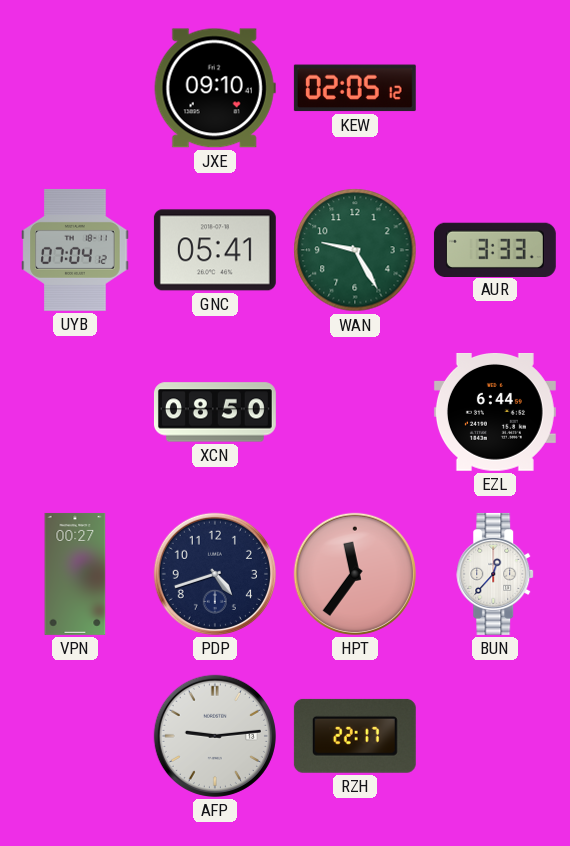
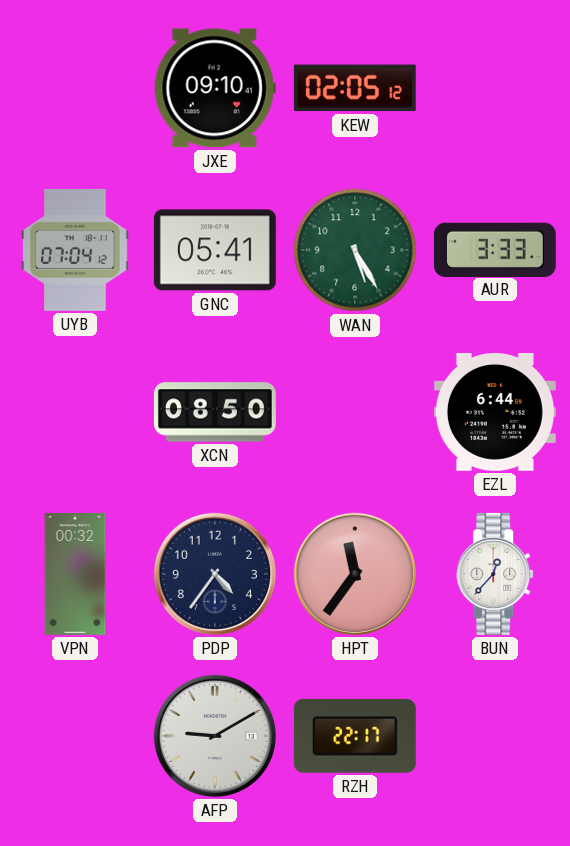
WAN: 9:25 -> 5:25
VPN: 00:27 -> 00:32
PDP: 4:42 -> 4:36
AFP: 9:14 -> 9:10
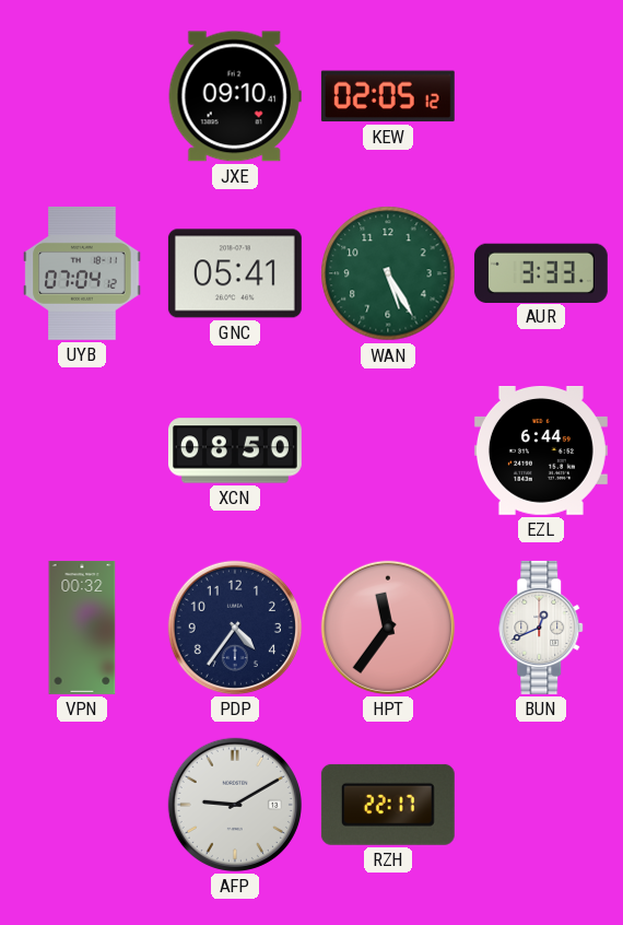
BUN: 12:37 -> 12:41
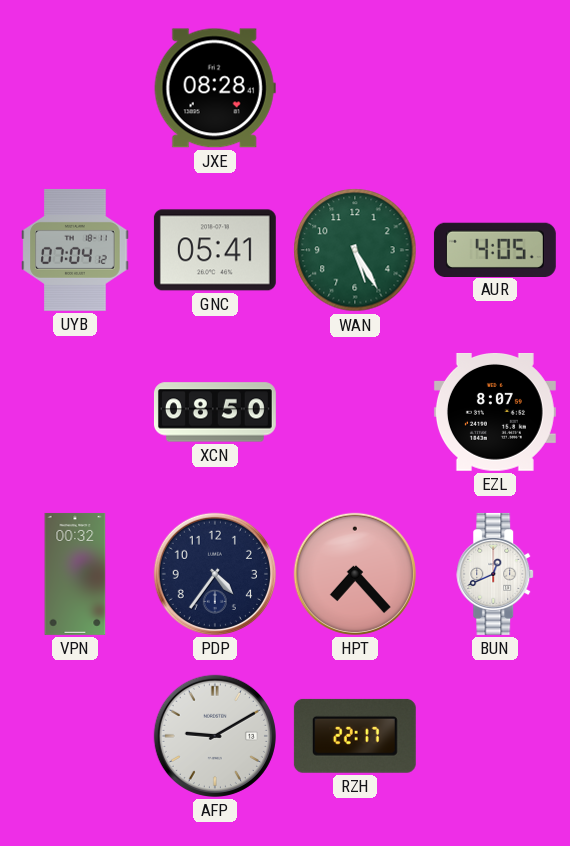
JXE: 09:10 -> 08:28
KEW: 02:05 -> none
AUR: 3:33 -> 4:05
EZL: 6:44 -> 8:07
HPT: 11:36 -> 7:23
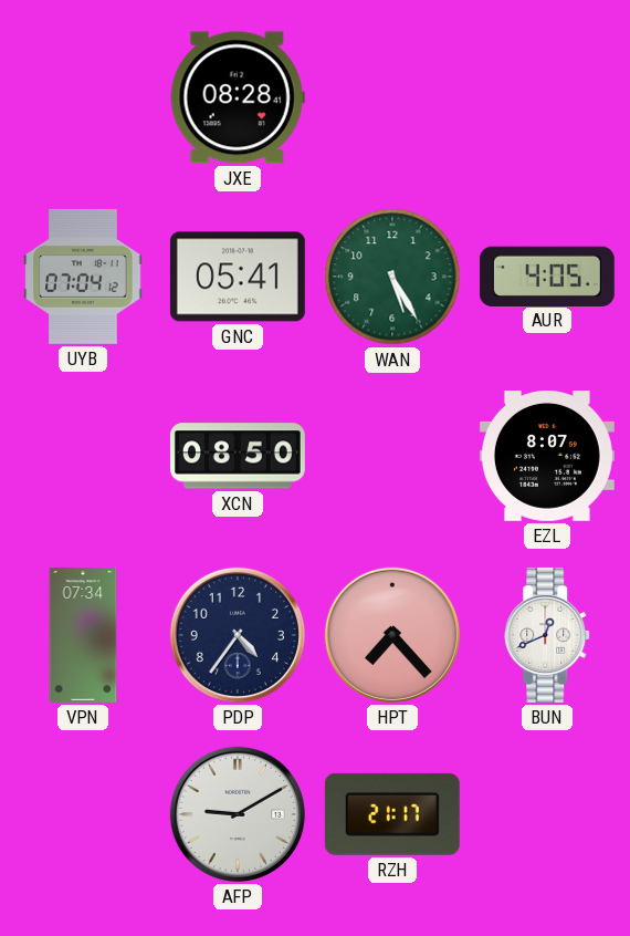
VPN: 00:32 -> 07:34
RZH: 22:17 -> 21:17
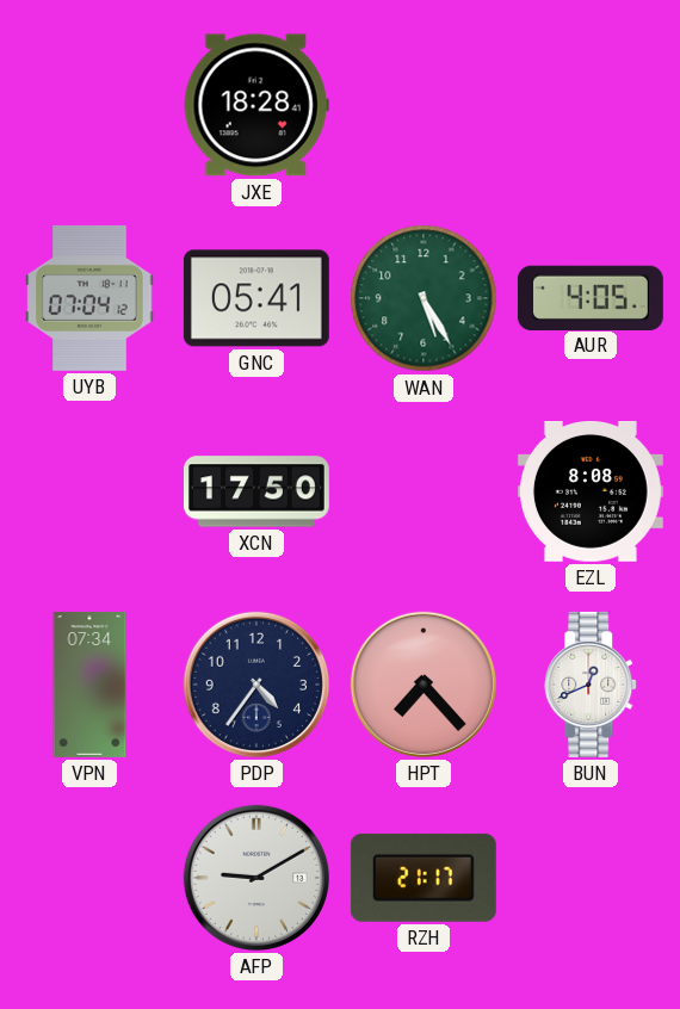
JXE: 08:28 -> 18:28
XCN: 08:50 -> 17:50
EZL: 8:07 -> 8:08
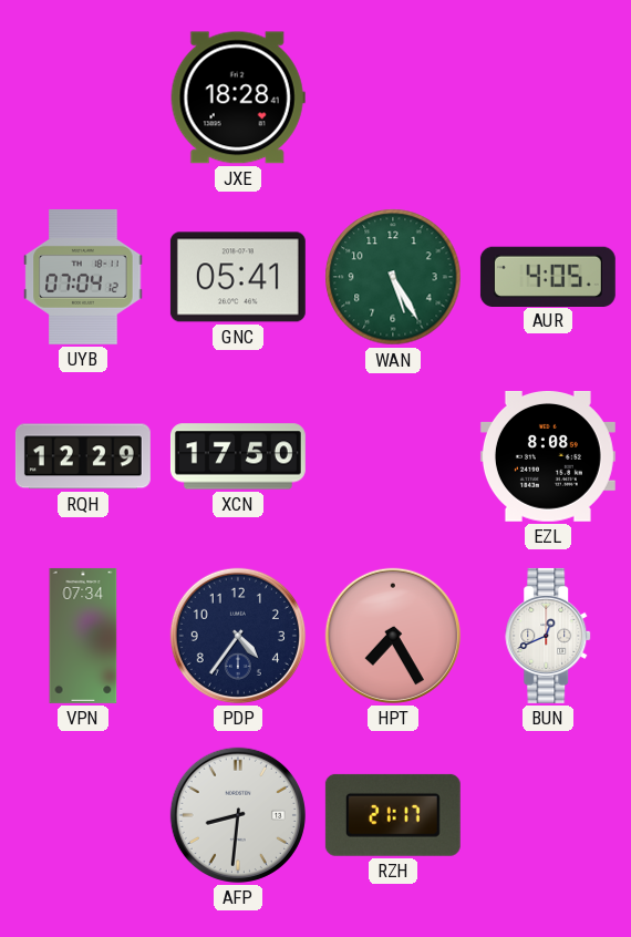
RQH: none -> 12:29
HPT: 7:23 -> 7:25
AFP: 9:10 -> 8:31
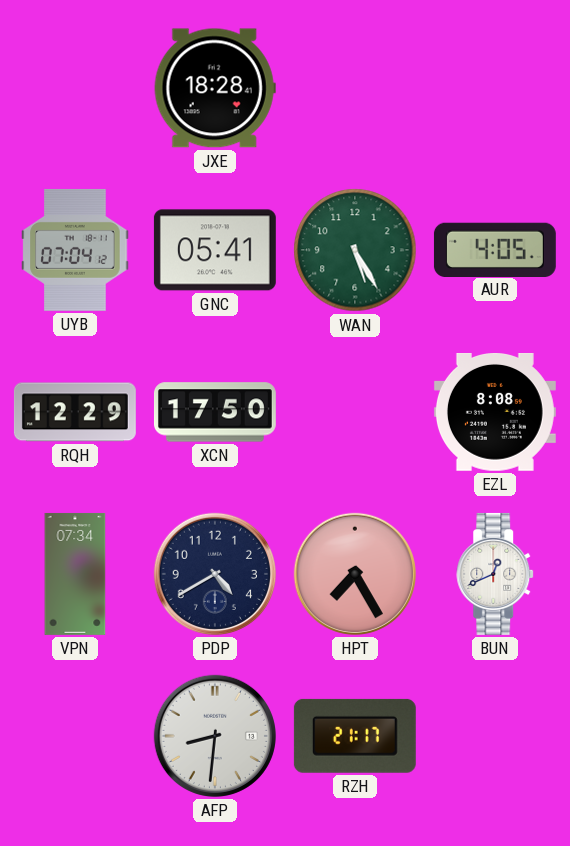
PDP: 4:36 -> 4:40
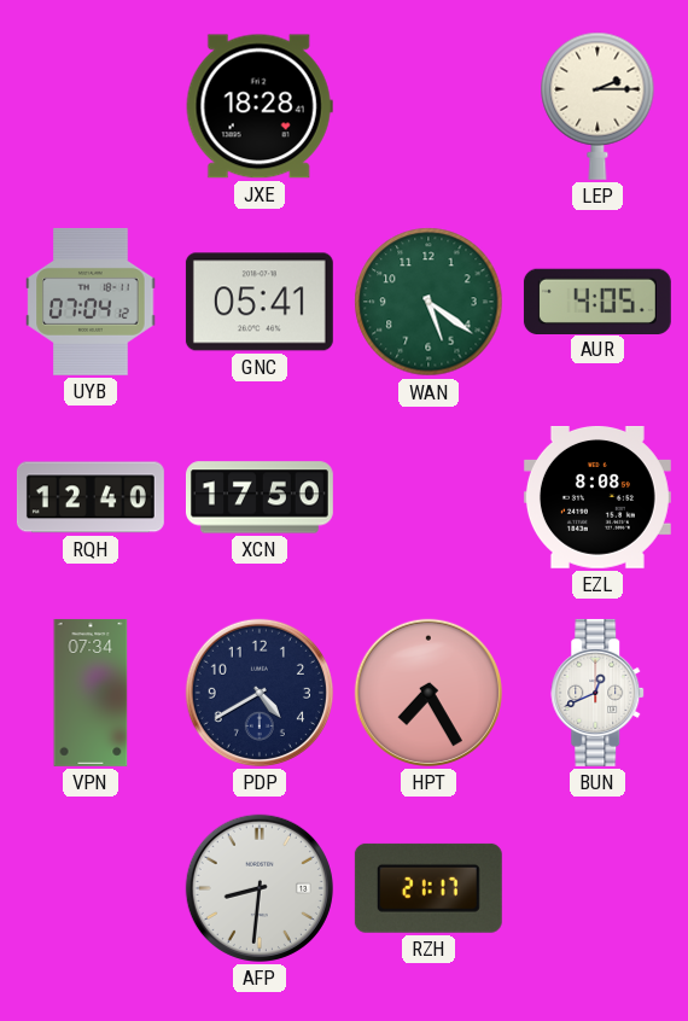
LEP: none -> 2:15
WAN: 5:25 -> 5:21
RQH: 12:29 -> 12:40
